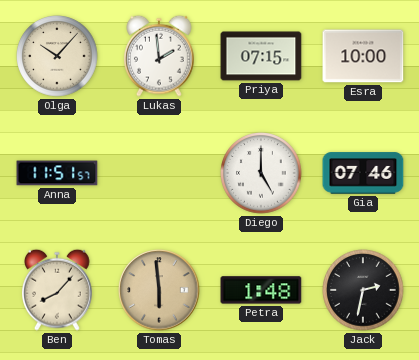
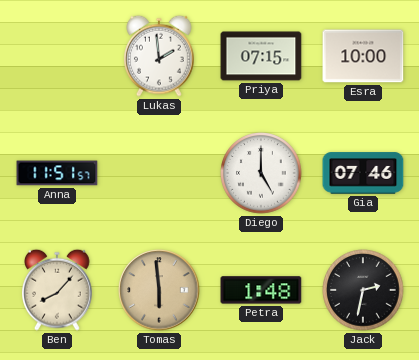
Olga: 10:07 -> none
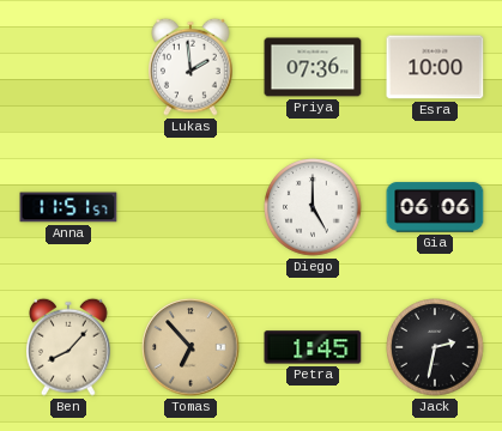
Priya: 07:15 -> 07:36
Gia: 07:46 -> 06:06
Tomas: 5:59 -> 6:53
Petra: 1:48 -> 1:45
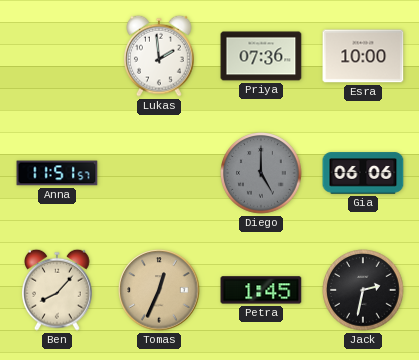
Diego dial: white -> grey
Tomas: 6:53 -> 12:34
